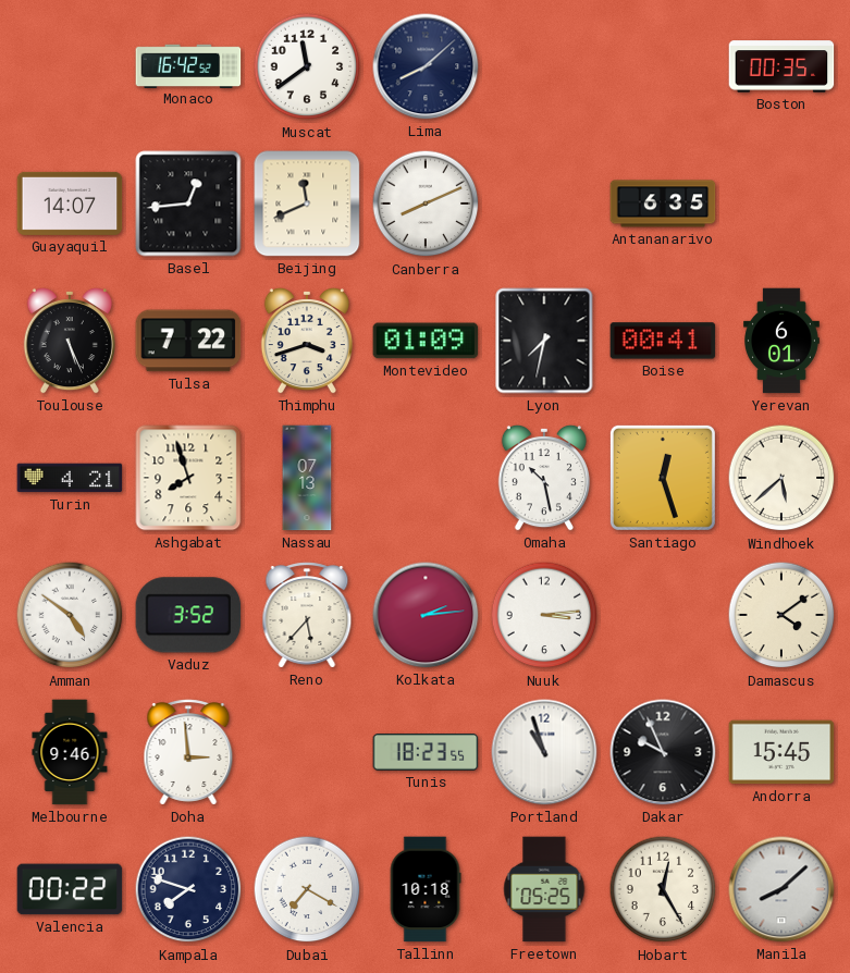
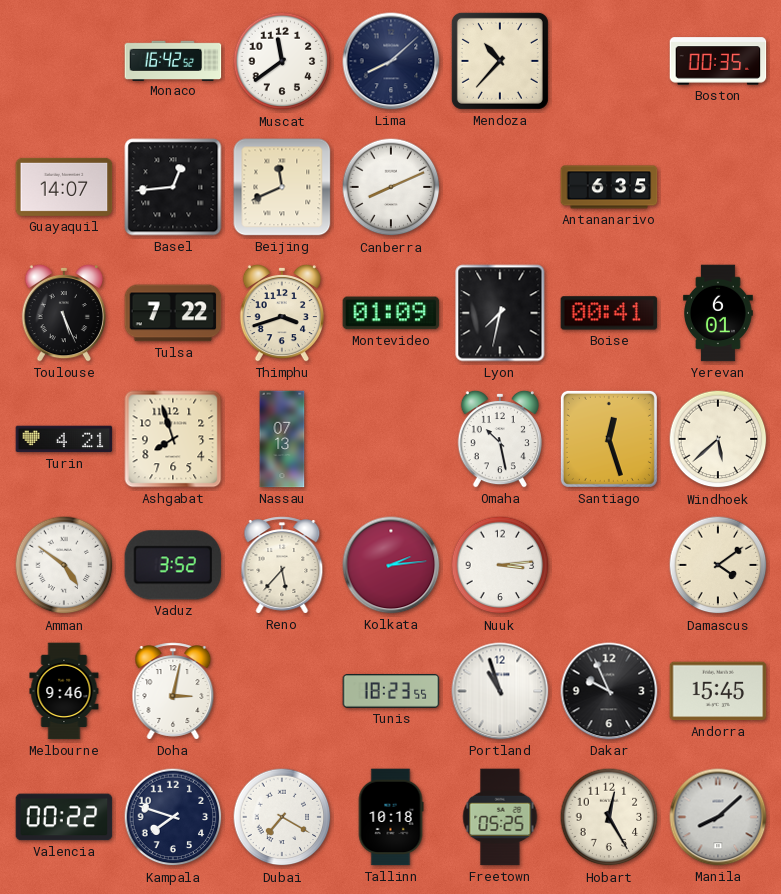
Mendoza: none -> 10:37
Doha: 2:59 -> 3:02
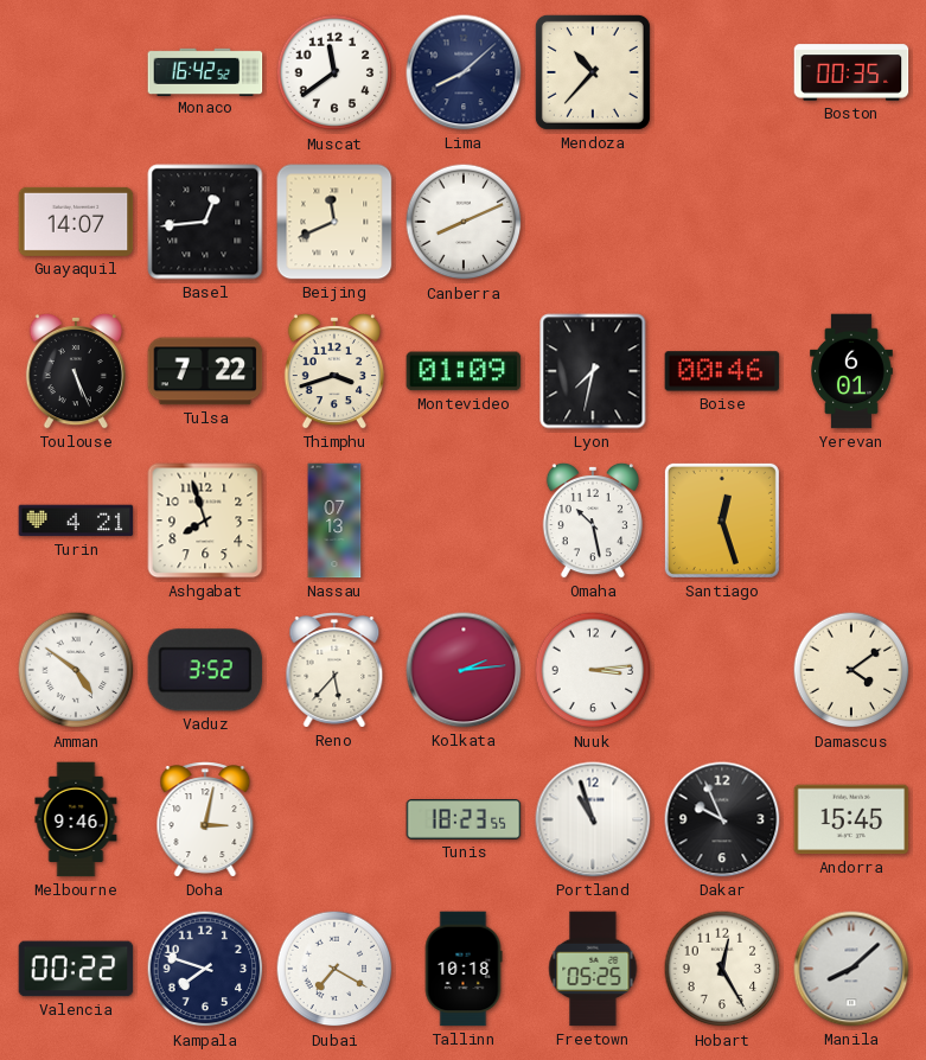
Antananarivo: 6:35 -> none
Boise: 00:41 -> 00:46
Windhoek: 5:38 -> none
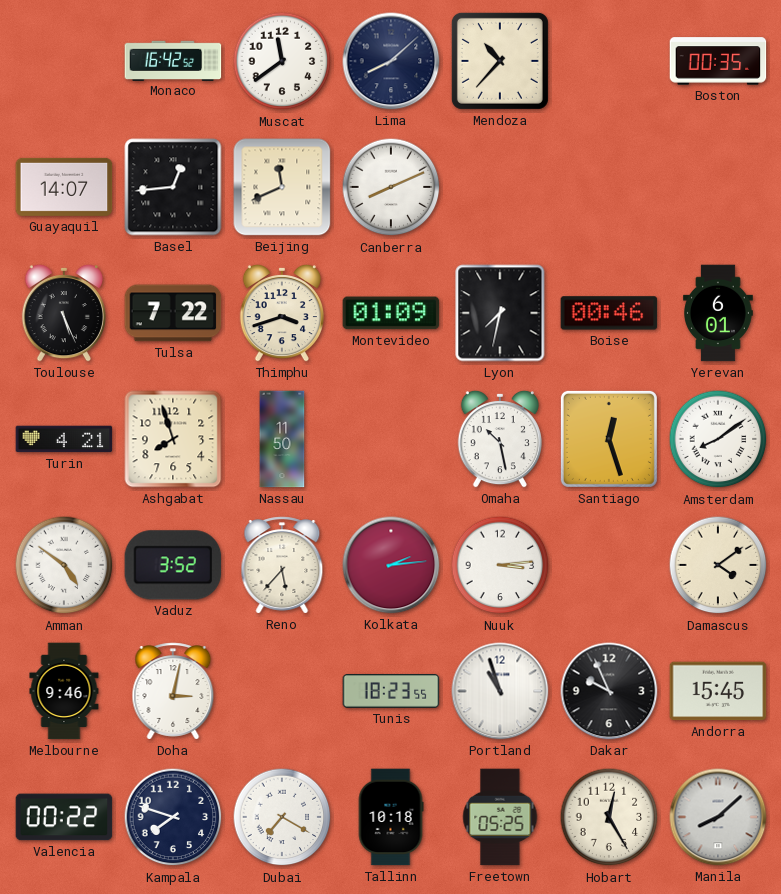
Nassau: 07:13 -> 11:50
Amsterdam: none -> 8:09
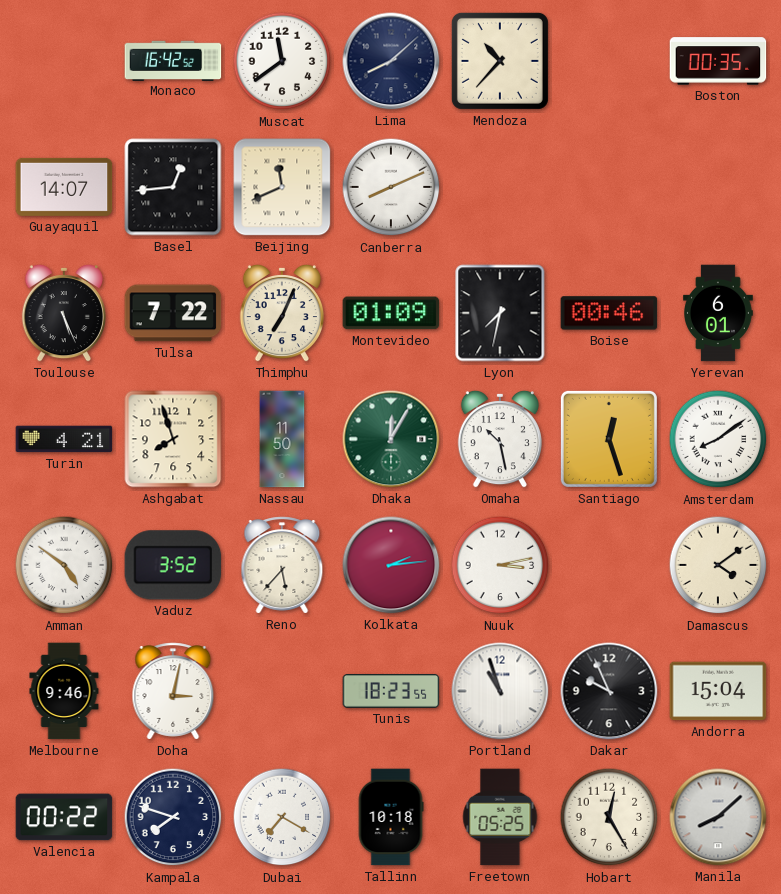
Thimphu: 3:42 -> 7:04
Dhaka: none -> 12:05
Nuuk: 3:14 -> 3:13
Andorra: 15:45 -> 15:04
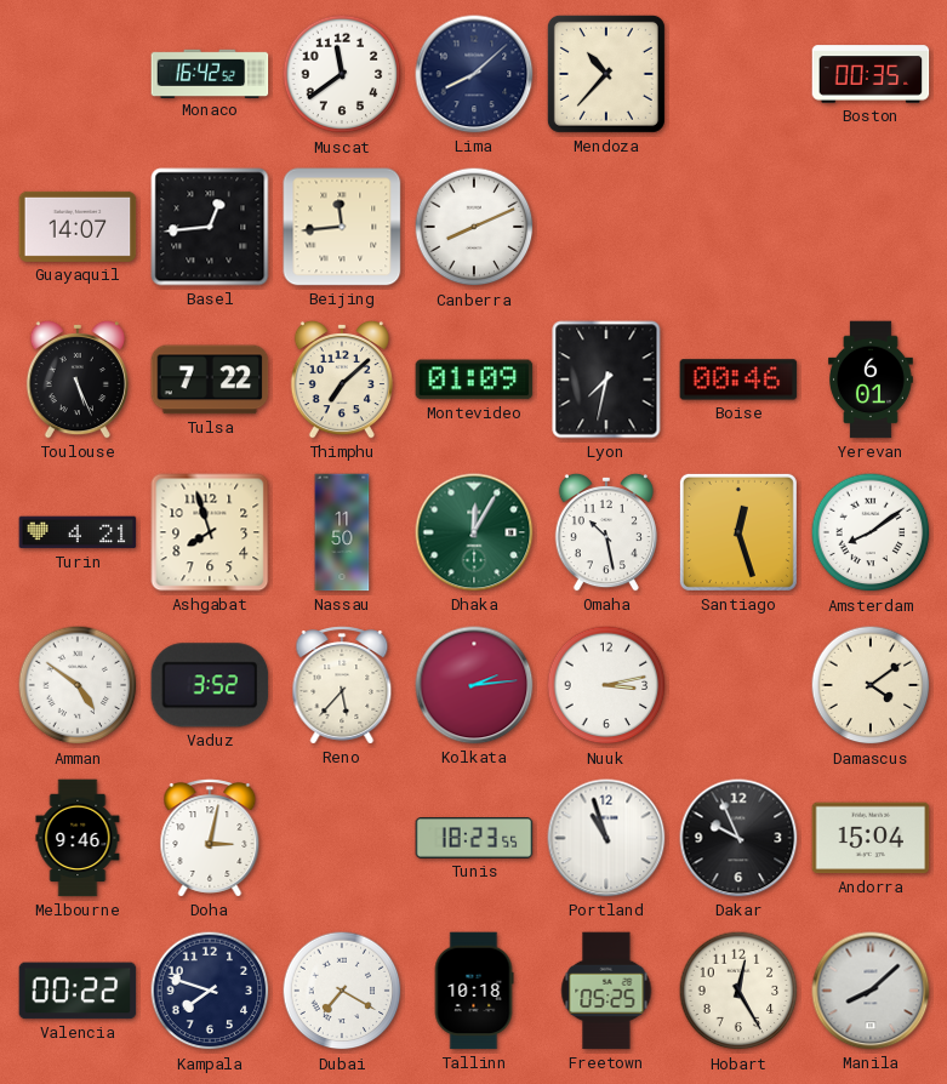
Beijing: 11:41 -> 11:44
Thimphu: 7:04 -> 7:08
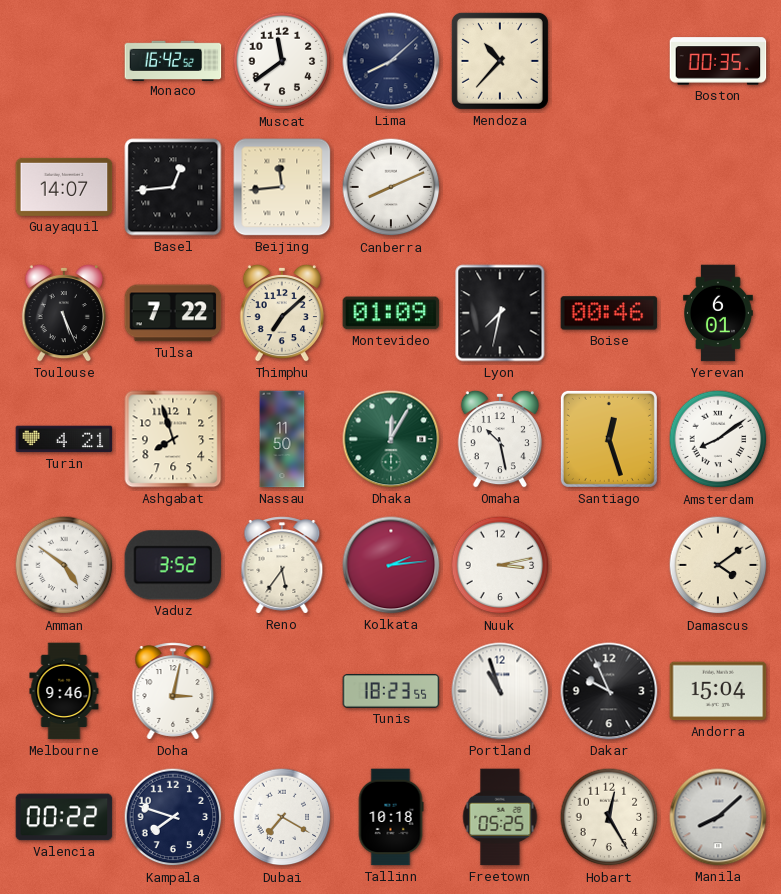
Reno: 5:37 -> 5:36
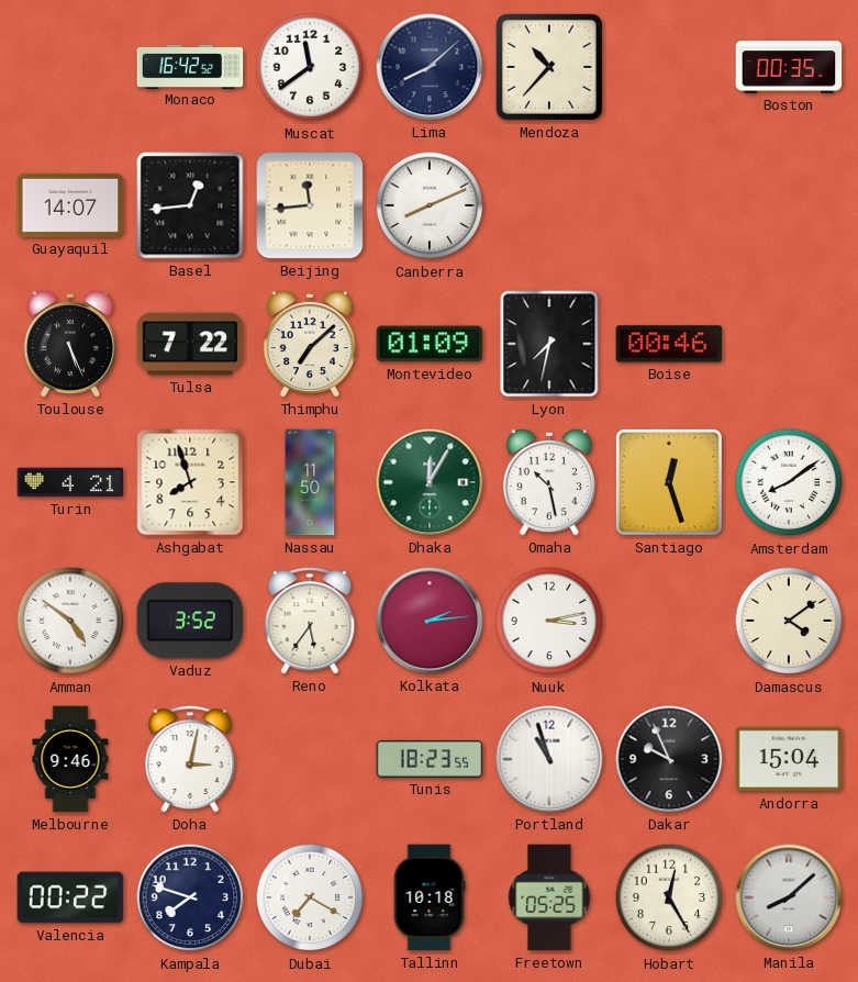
Yerevan: 6:01 -> none
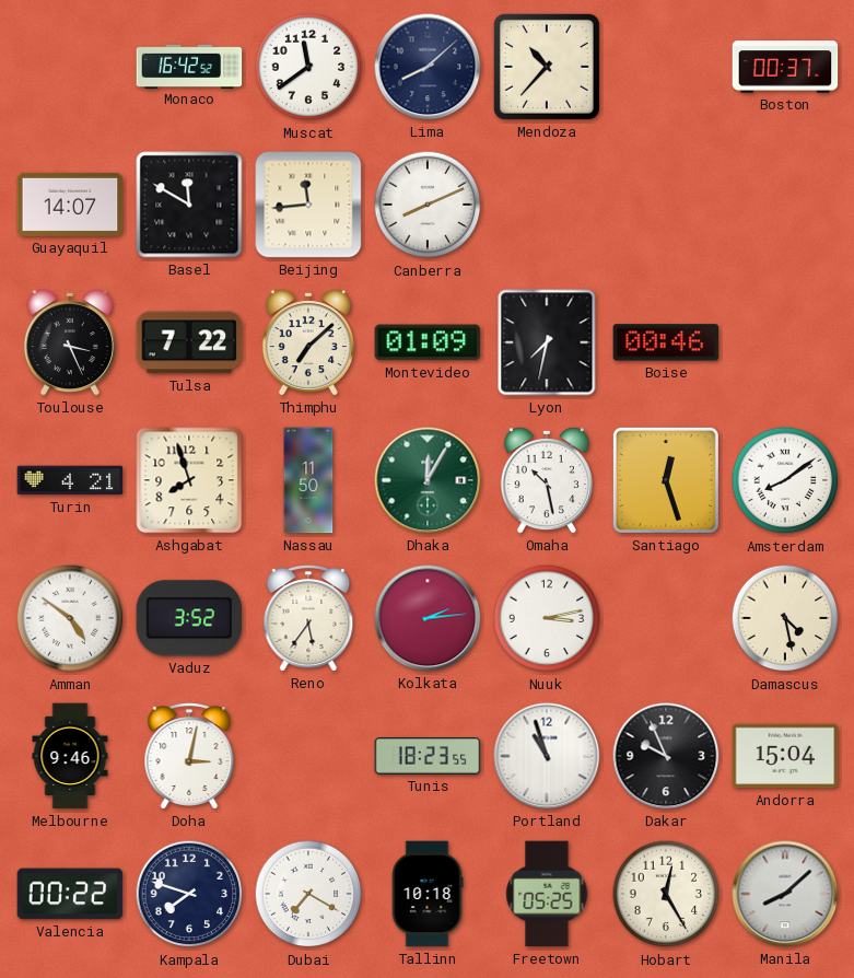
Boston: 00:35 -> 00:37
Basel: 12:44 -> 11:50
Toulouse: 5:26 -> 3:26
Damascus: 4:09 -> 4:28
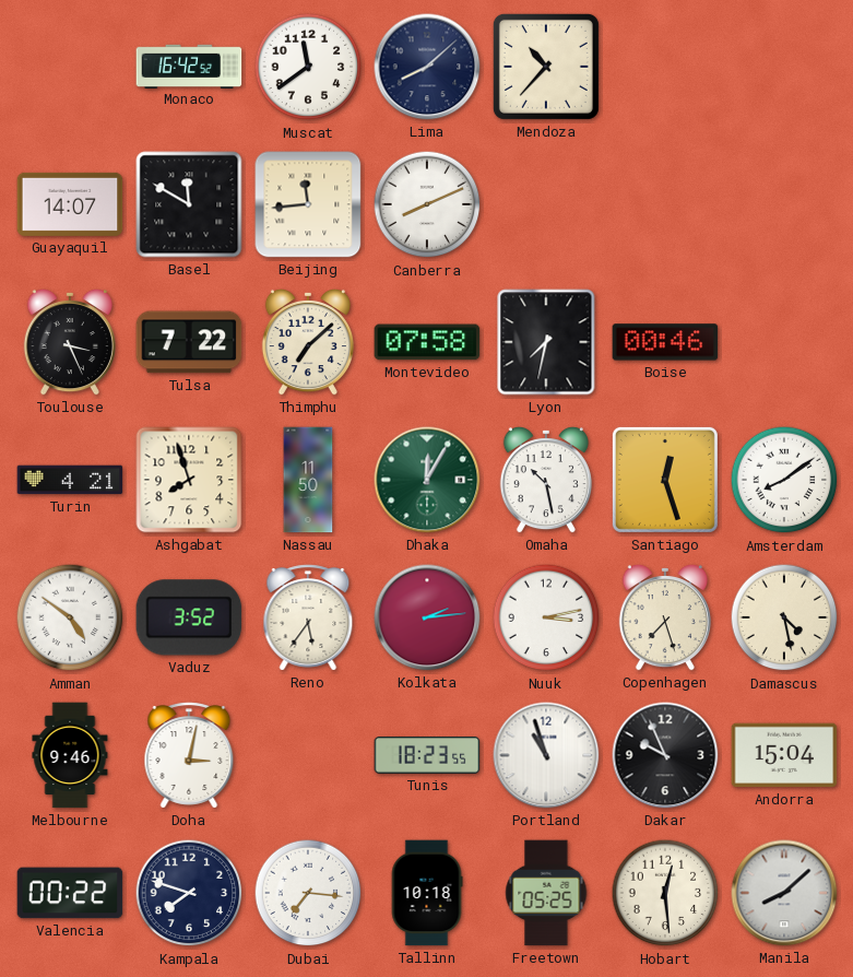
Boston: 00:37 -> none
Montevideo: 01:09 -> 07:58
Copenhagen: none -> 7:27
Dubai: 7:20 -> 7:16
Hobart: 12:25 -> 12:29
